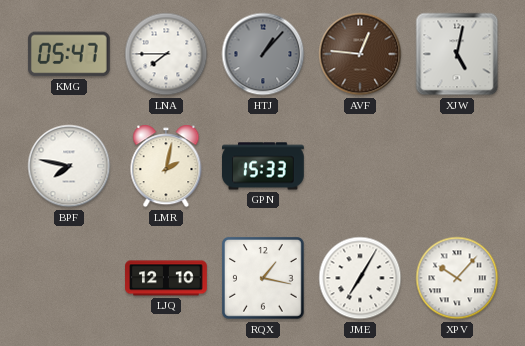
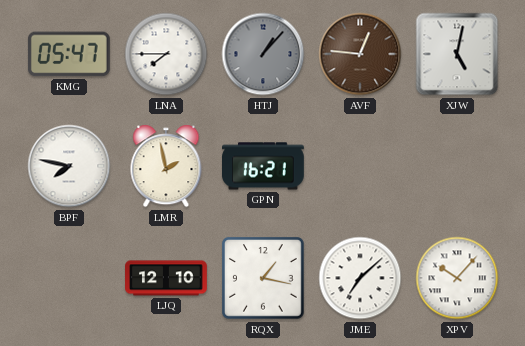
LMR: 2:02 -> 1:58
GPN: 15:33 -> 16:21
JME: 7:05 -> 7:08
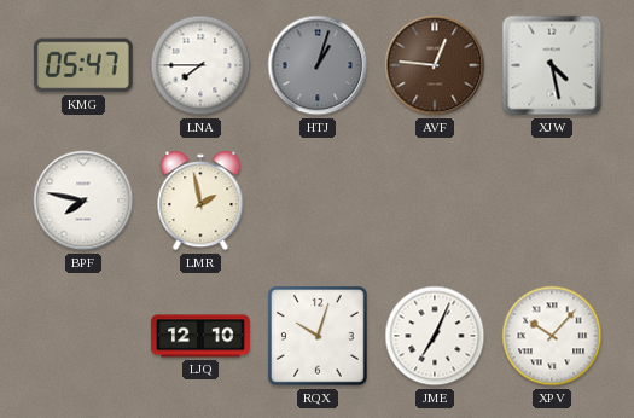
HTJ: 1:07 -> 1:03
XJW: 5:02 -> 4:28
GPN: 16:21 -> none
RQX: 1:17 -> 10:03
JME: 7:08 -> 7:04
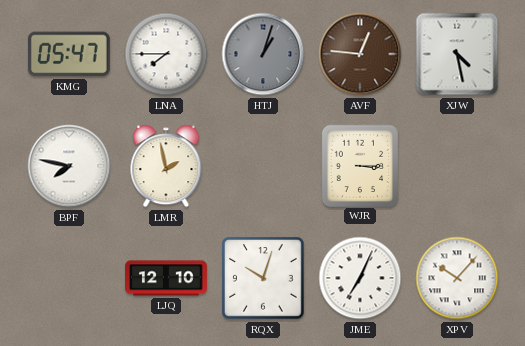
WJR: none -> 3:15
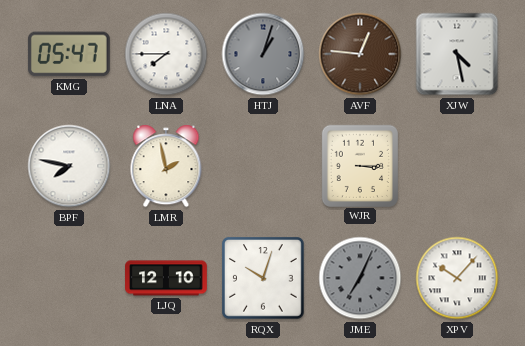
JME dial: white -> grey
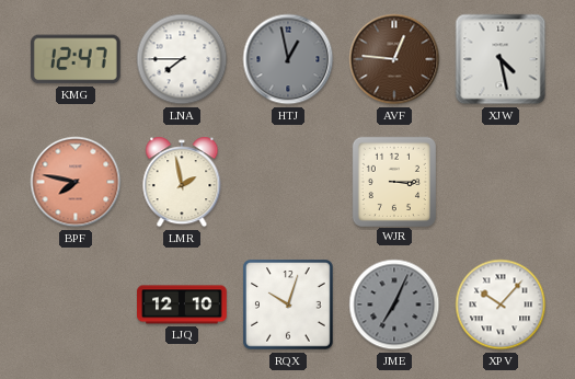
KMG: 05:47 -> 12:47
HTJ: 1:03 -> 12:58
BPF dial: white -> salmon
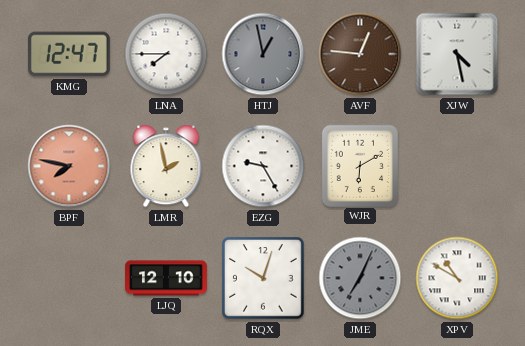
EZG: none -> 9:25
WJR: 3:15 -> 6:10
XPV: 10:07 -> 10:50
